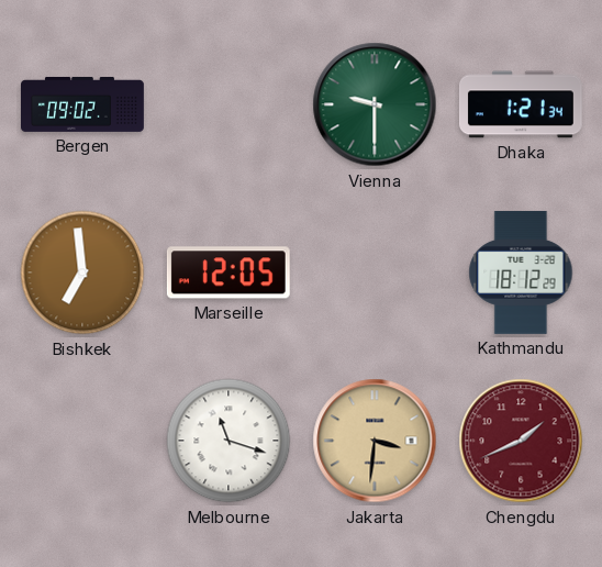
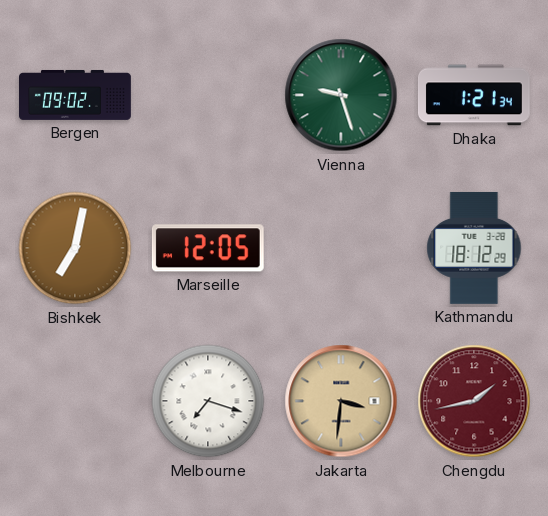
Vienna: 9:30 -> 9:27
Bishkek: 6:59 -> 7:02
Melbourne: 11:18 -> 7:18
Chengdu: 1:41 -> 1:43
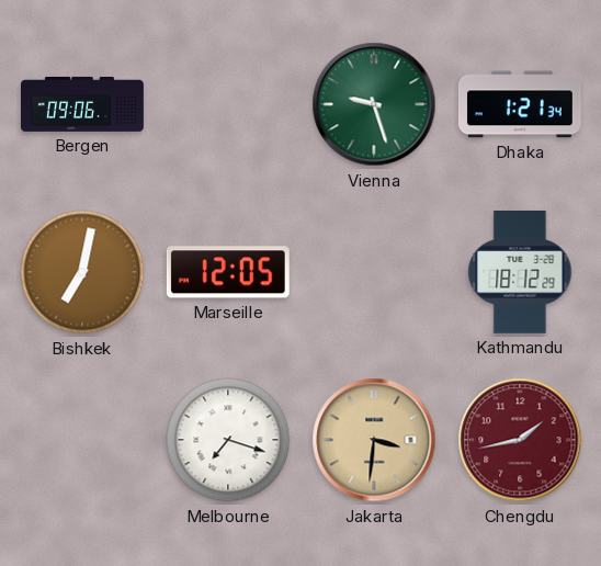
Bergen: 09:02 -> 09:06
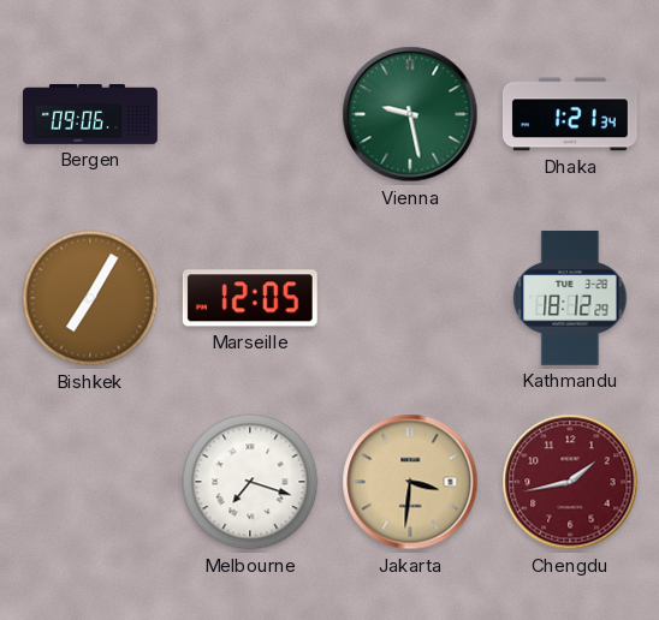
Vienna: 9:27 -> 9:28
Bishkek: 7:02 -> 7:05
